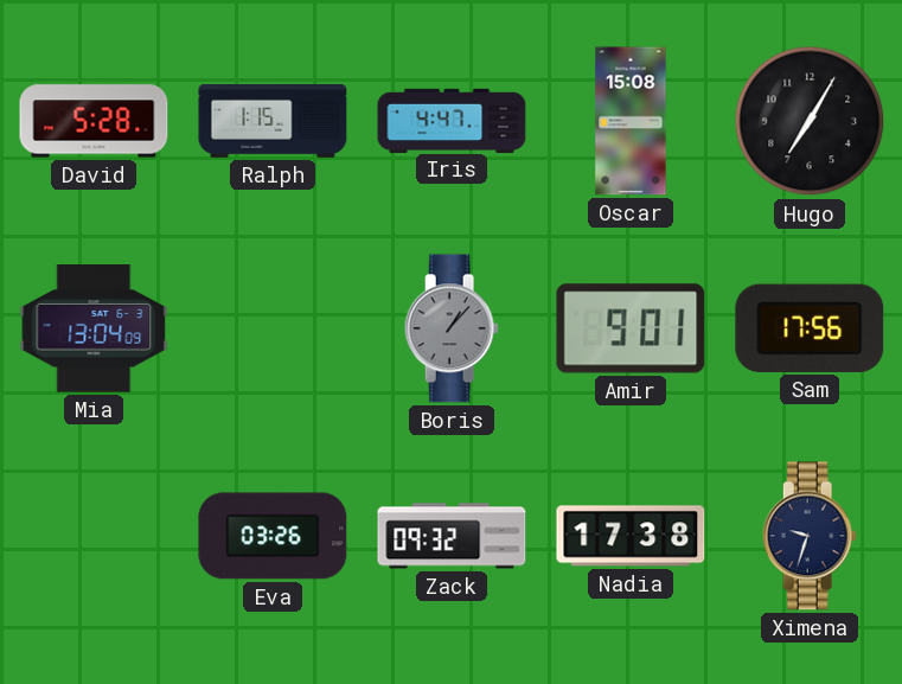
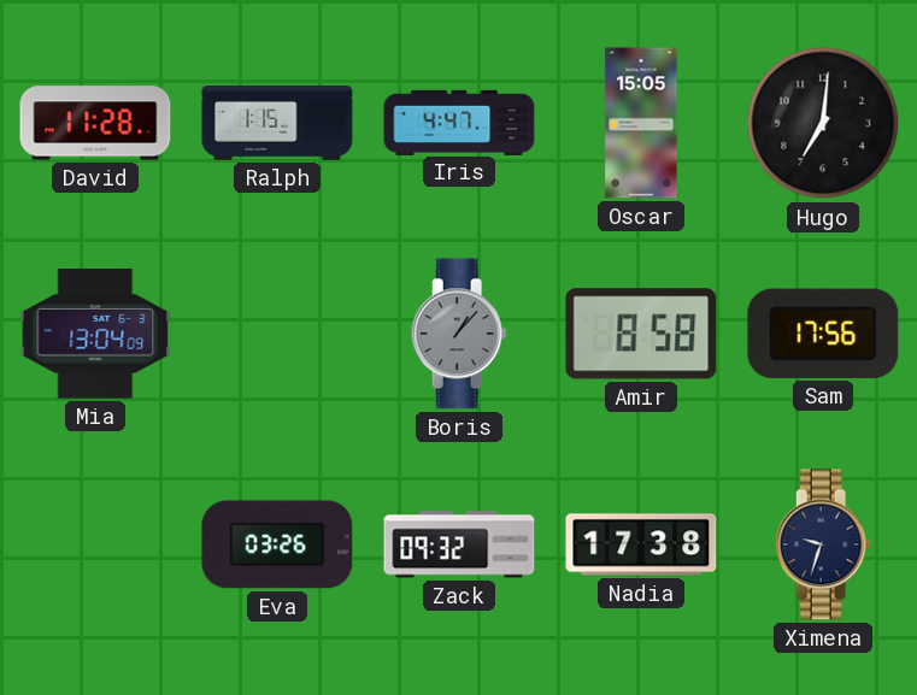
David: 5:28 -> 11:28
Oscar: 15:08 -> 15:05
Hugo: 7:05 -> 7:01
Amir: 9:01 -> 8:58
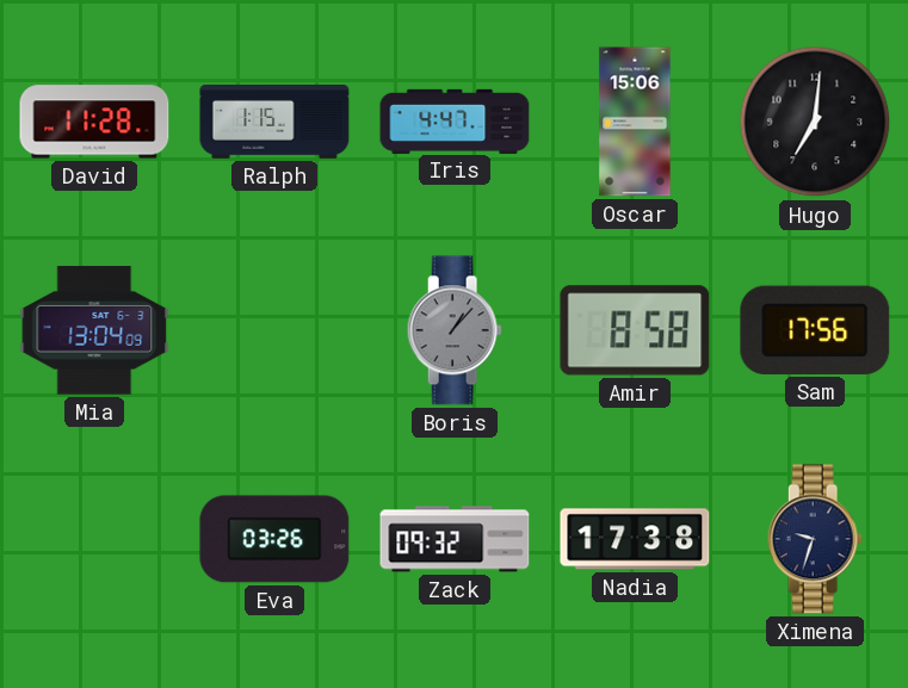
Oscar: 15:05 -> 15:06
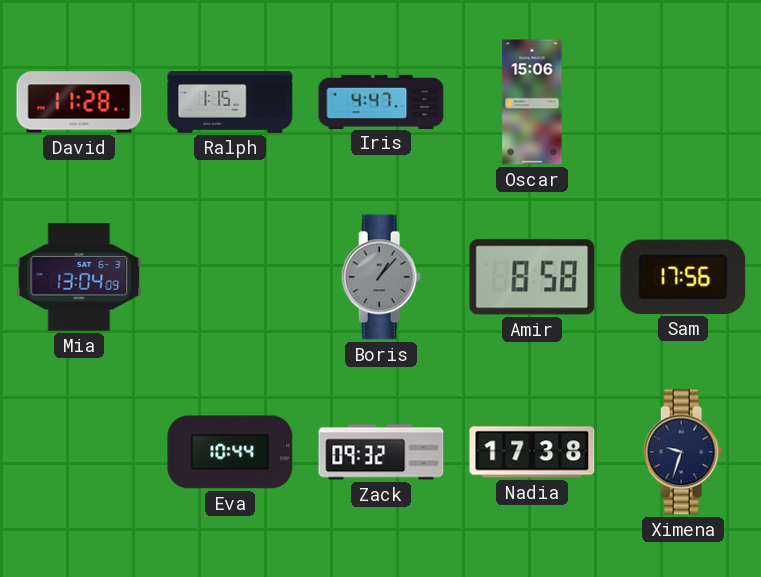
Hugo: 7:01 -> none
Eva: 03:26 -> 10:44
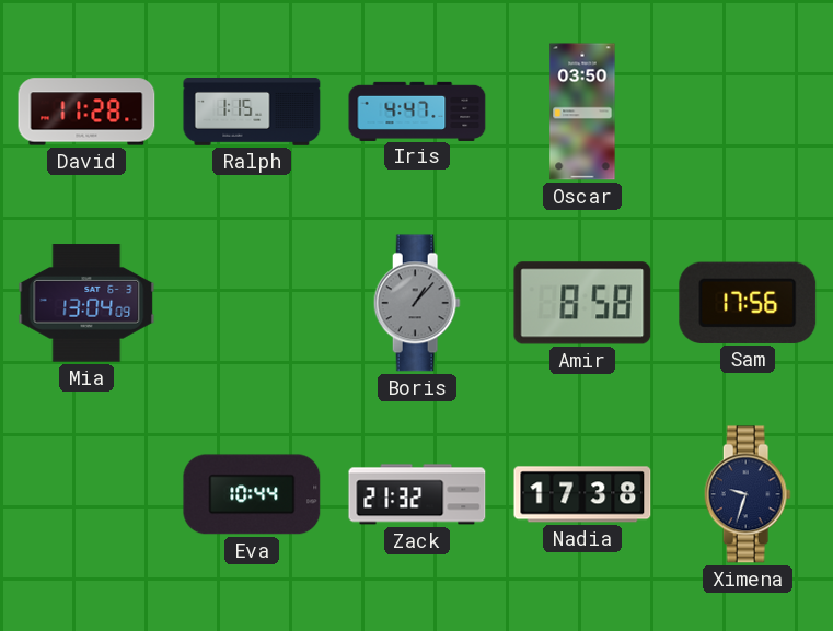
Oscar: 15:06 -> 03:50
Zack: 09:32 -> 21:32
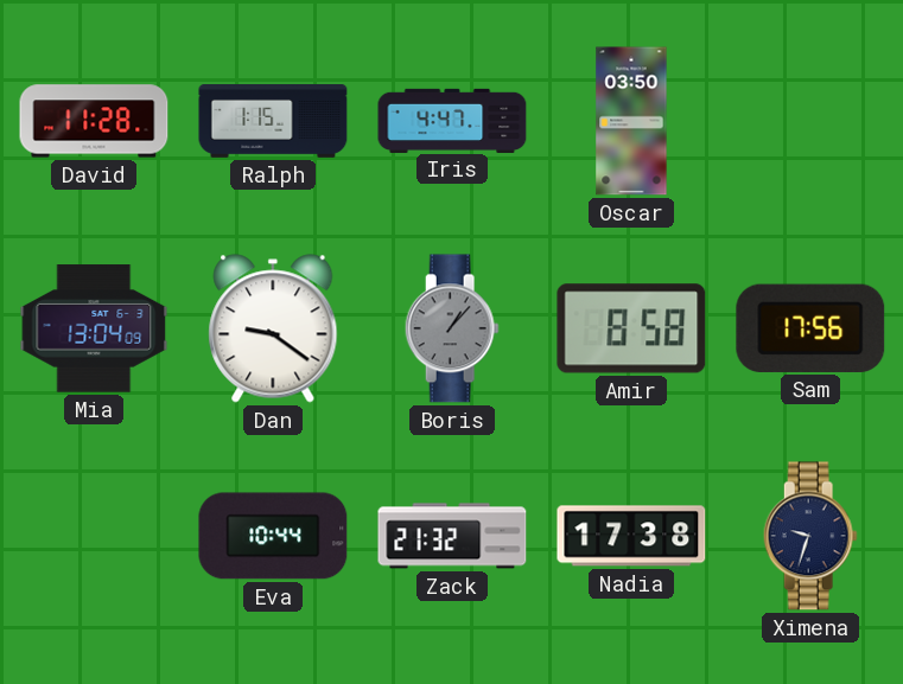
Dan: none -> 9:21
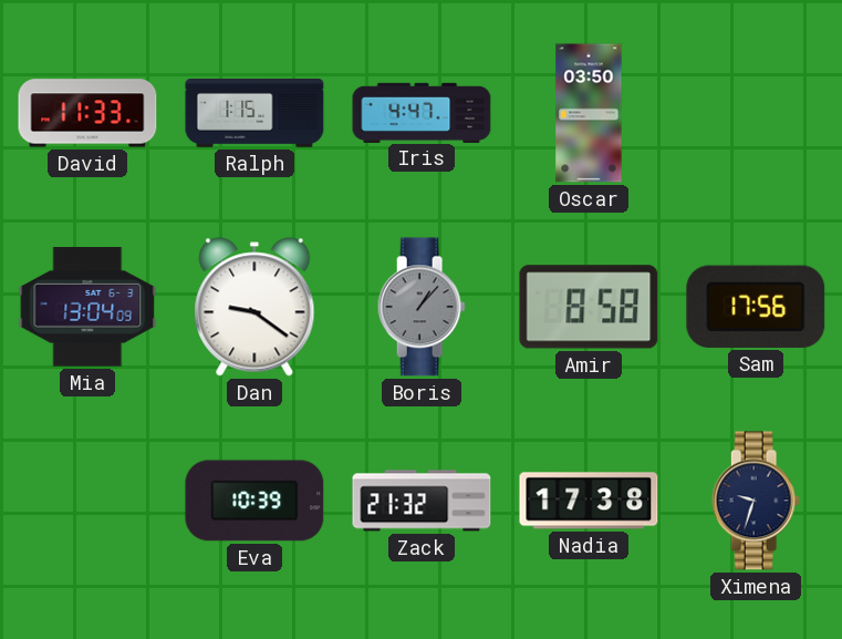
David: 11:28 -> 11:33
Eva: 10:44 -> 10:39
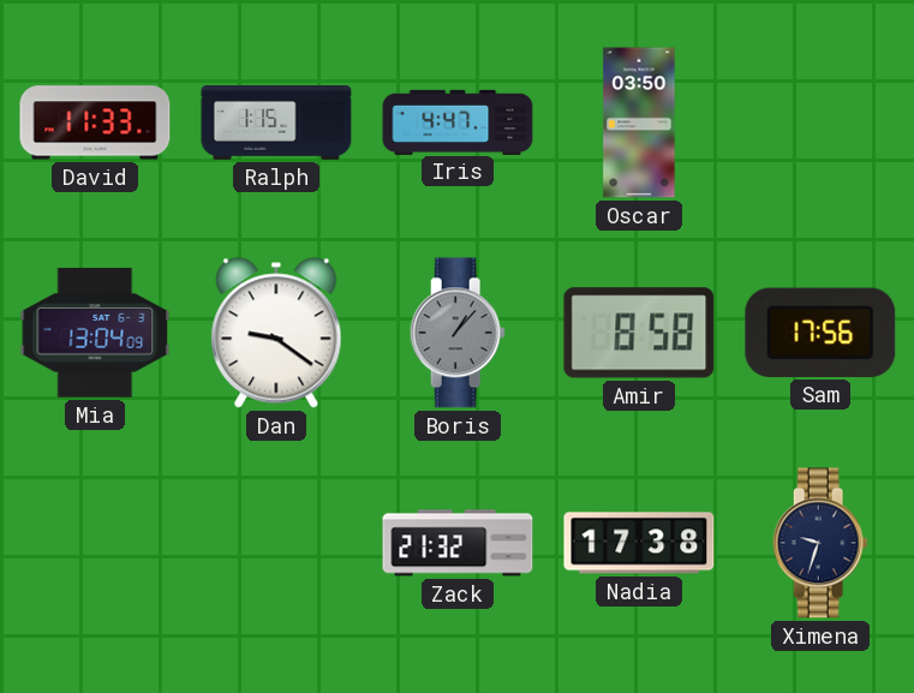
Eva: 10:39 -> none
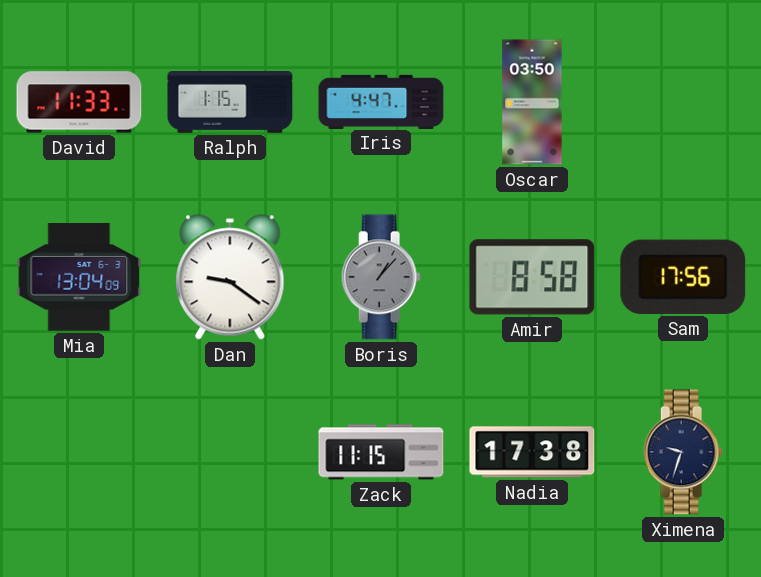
Zack: 21:32 -> 11:15
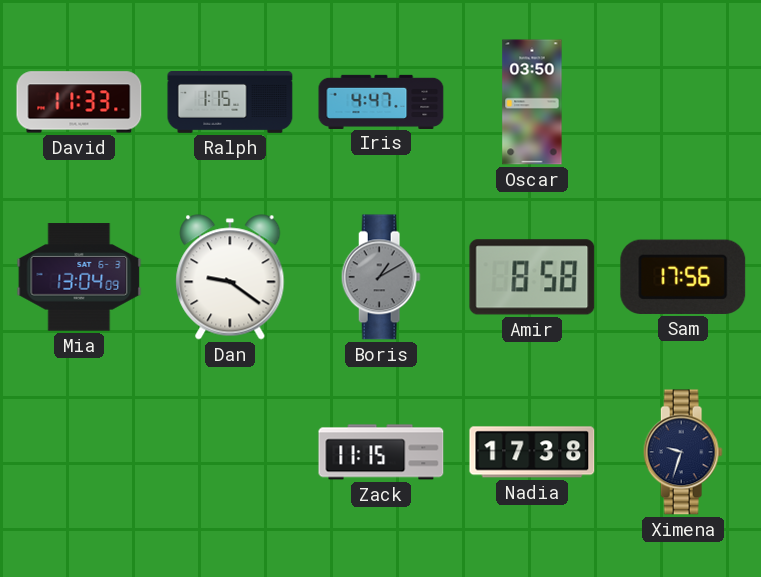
Boris: 1:07 -> 1:10
